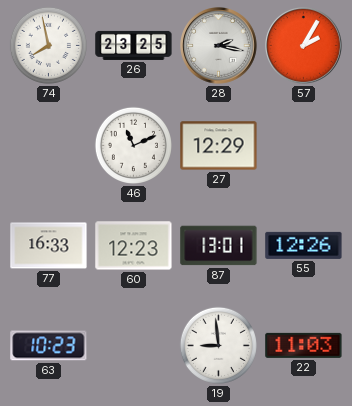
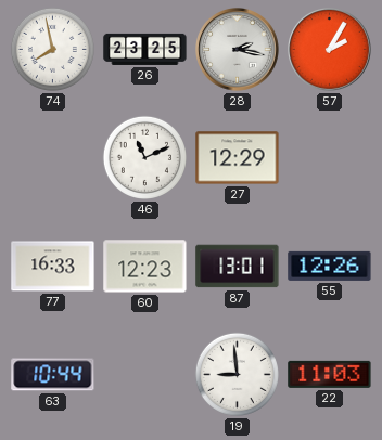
63: 10:23 -> 10:44
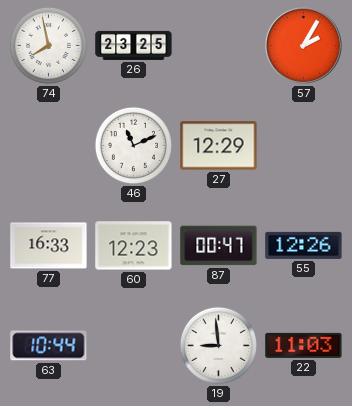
28: 2:17 -> none
87: 13:01 -> 00:47
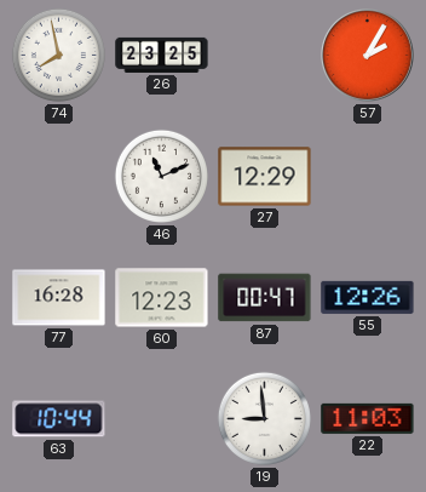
77: 16:33 -> 16:28
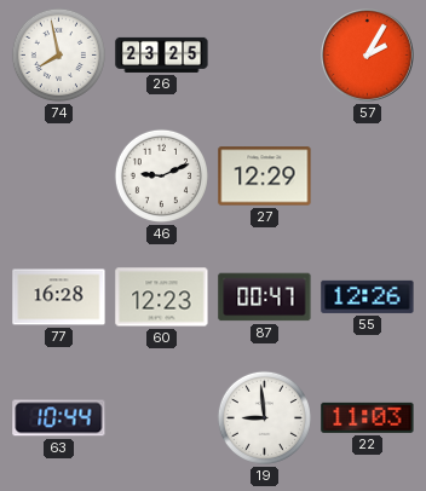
46: 11:11 -> 9:11
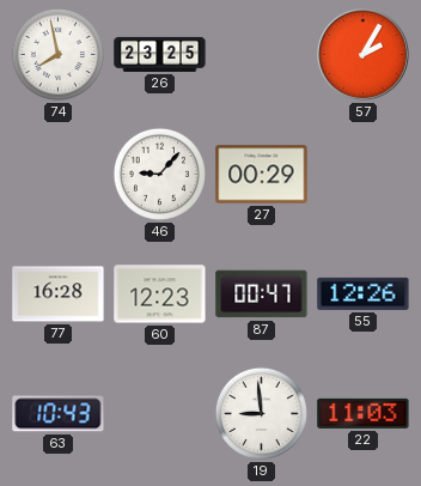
46: 9:11 -> 9:07
27: 12:29 -> 00:29
63: 10:44 -> 10:43
